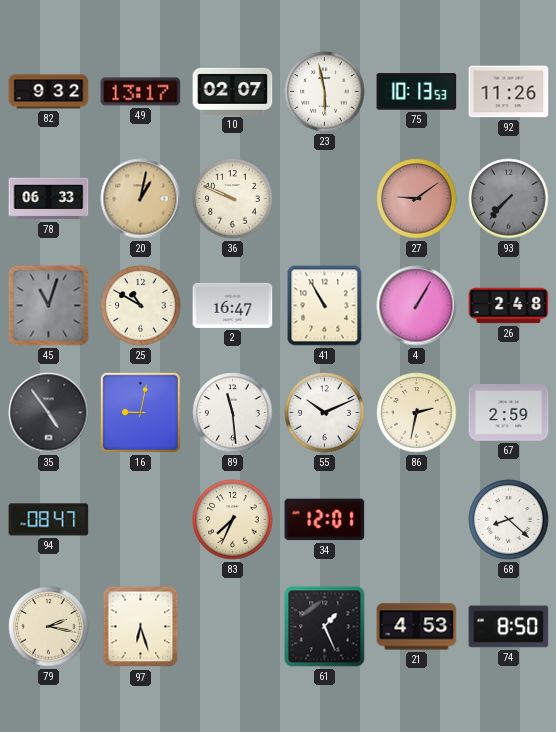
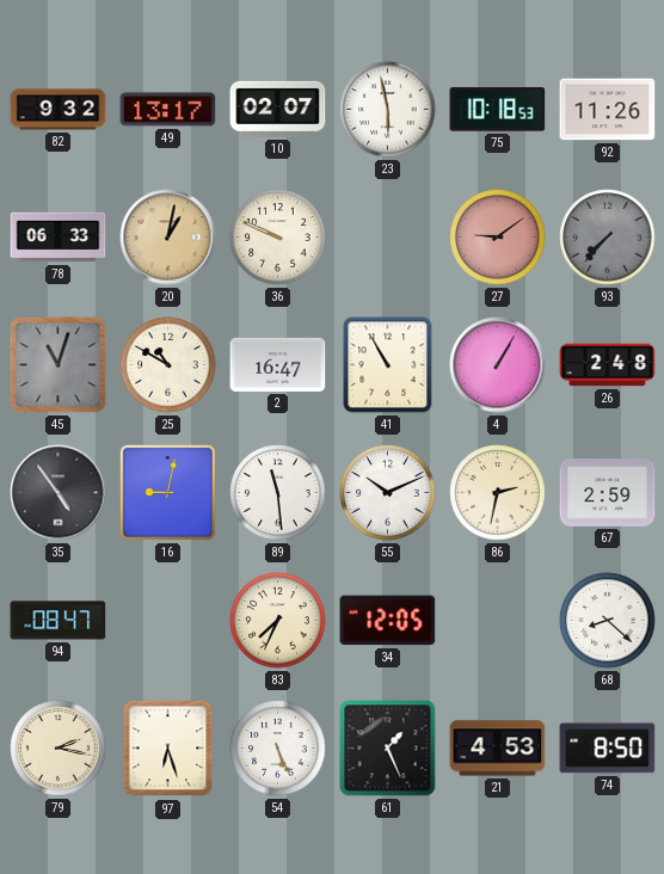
75: 10:13 -> 10:18
34: 12:01 -> 12:05
54: none -> 5:26
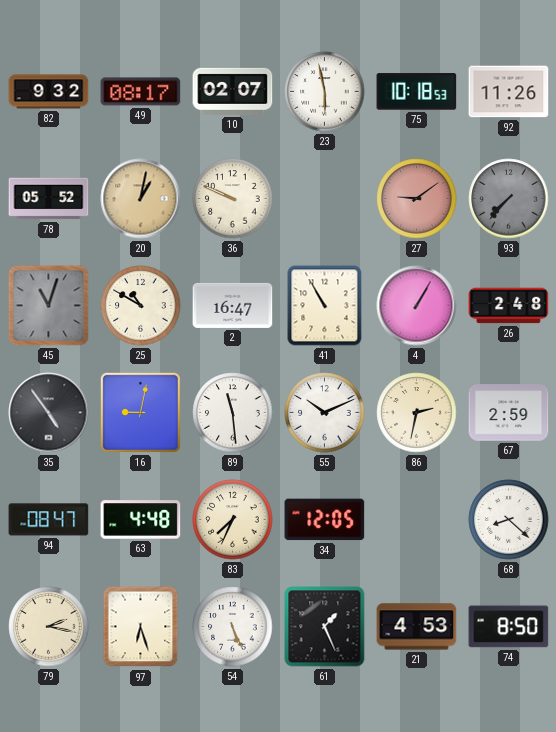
49: 13:17 -> 08:17
78: 06:33 -> 05:52
63: none -> 4:48
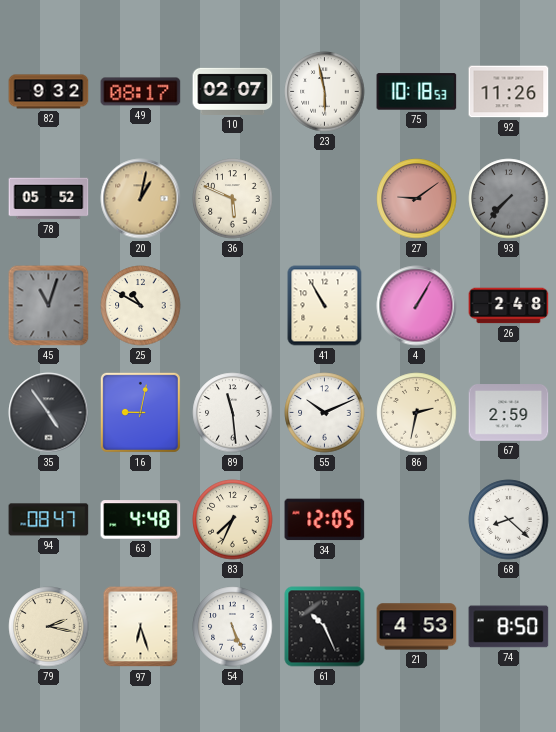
36: 9:49 -> 5:49
2: 16:47 -> none
61: 1:26 -> 10:26
